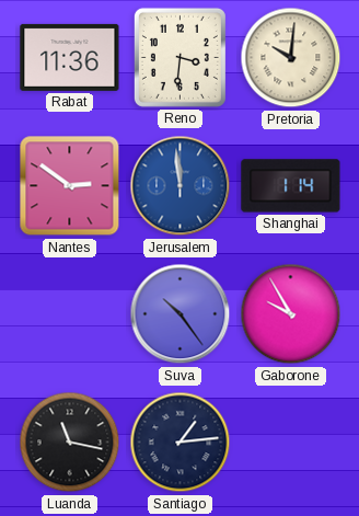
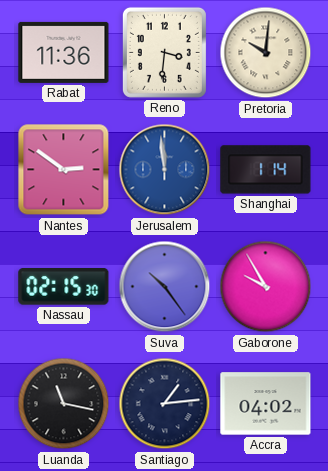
Nassau: none -> 02:15
Accra: none -> 04:02
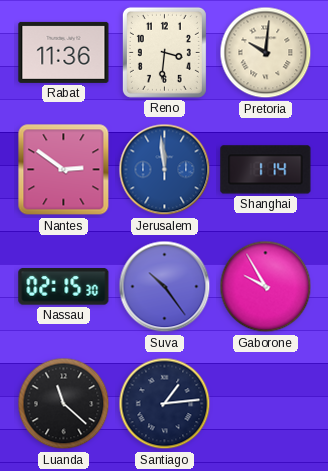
Luanda: 11:17 -> 11:22
Accra: 04:02 -> none
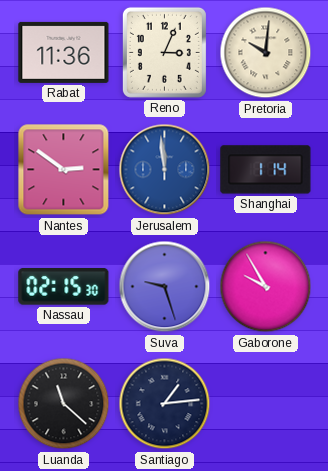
Reno: 3:31 -> 3:04
Suva: 10:24 -> 9:27
